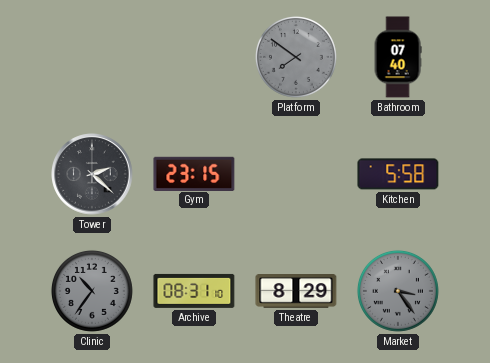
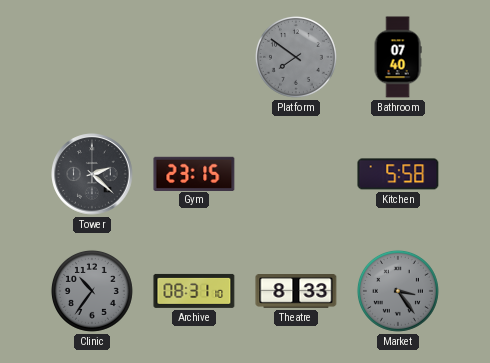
Theatre: 8:29 -> 8:33
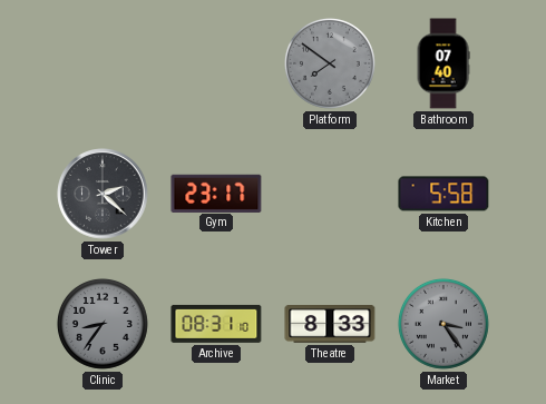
Gym: 23:15 -> 23:17
Clinic: 10:36 -> 8:36
